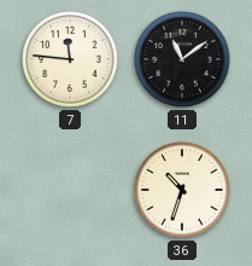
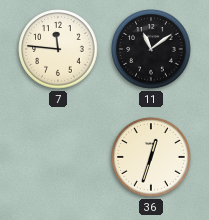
36: 10:33 -> 12:33
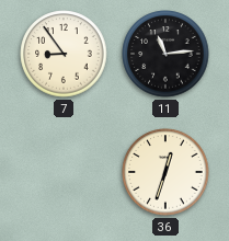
7: 11:46 -> 8:54
11: 11:09 -> 11:14
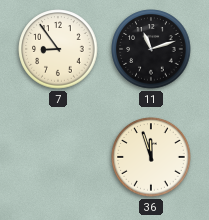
11: 11:14 -> 11:12
36: 12:33 -> 11:57
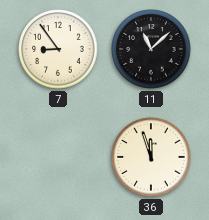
11: 11:12 -> 11:08
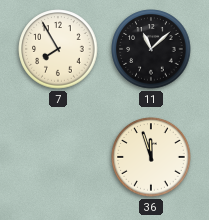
7: 8:54 -> 7:55
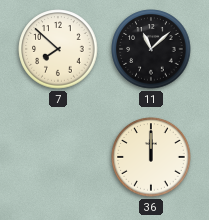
7: 7:55 -> 7:52
36: 11:57 -> 12:00
